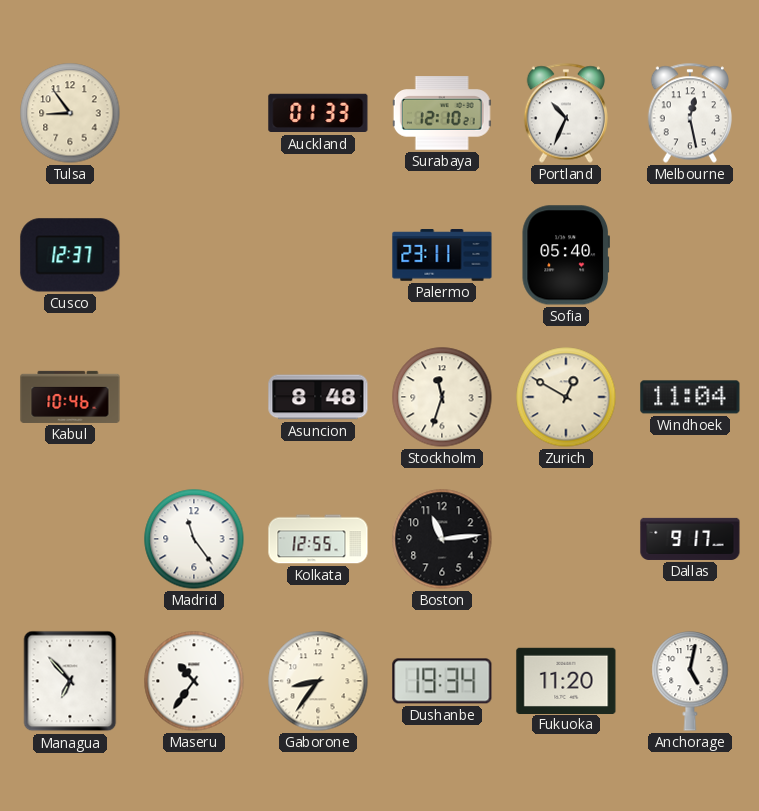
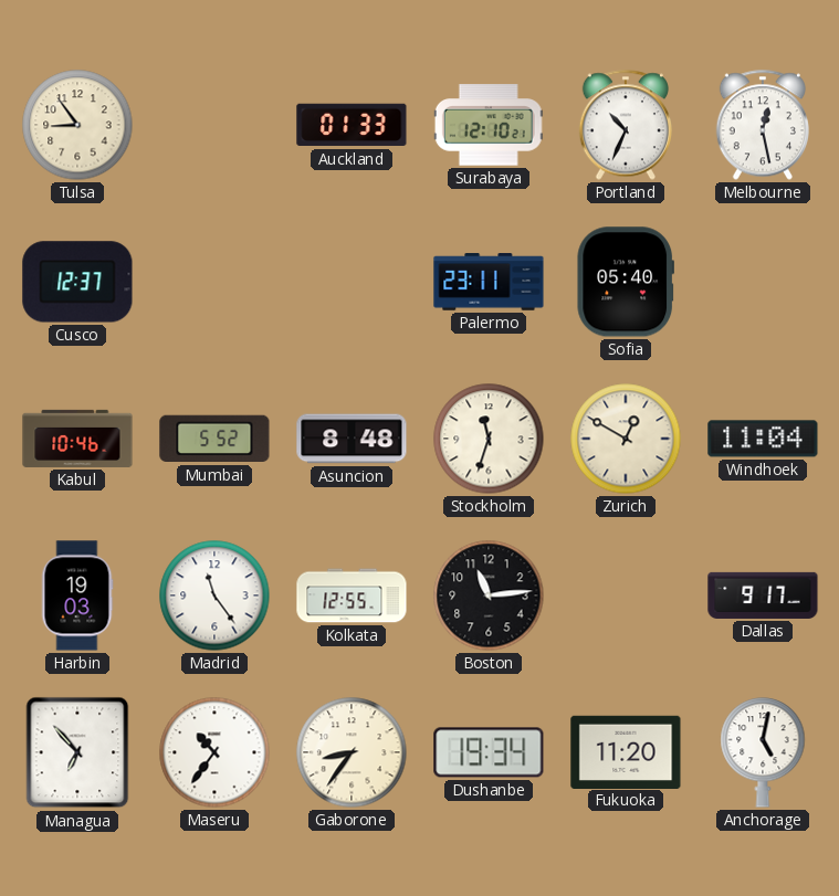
Mumbai: none -> 5:52
Harbin: none -> 19:03
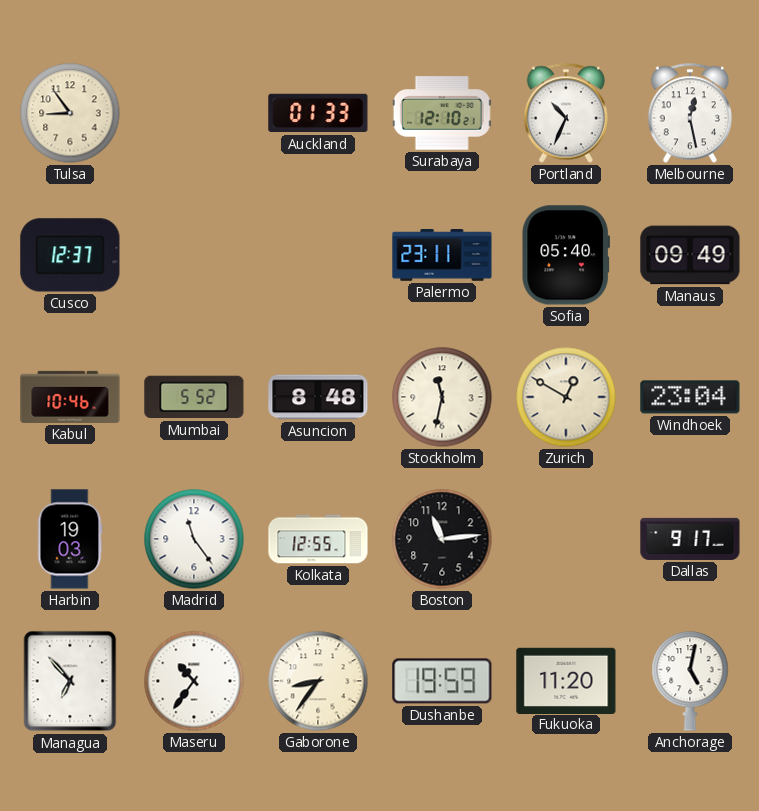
Manaus: none -> 09:49
Stockholm: 11:33 -> 11:32
Windhoek: 11:04 -> 23:04
Dushanbe: 19:34 -> 19:59
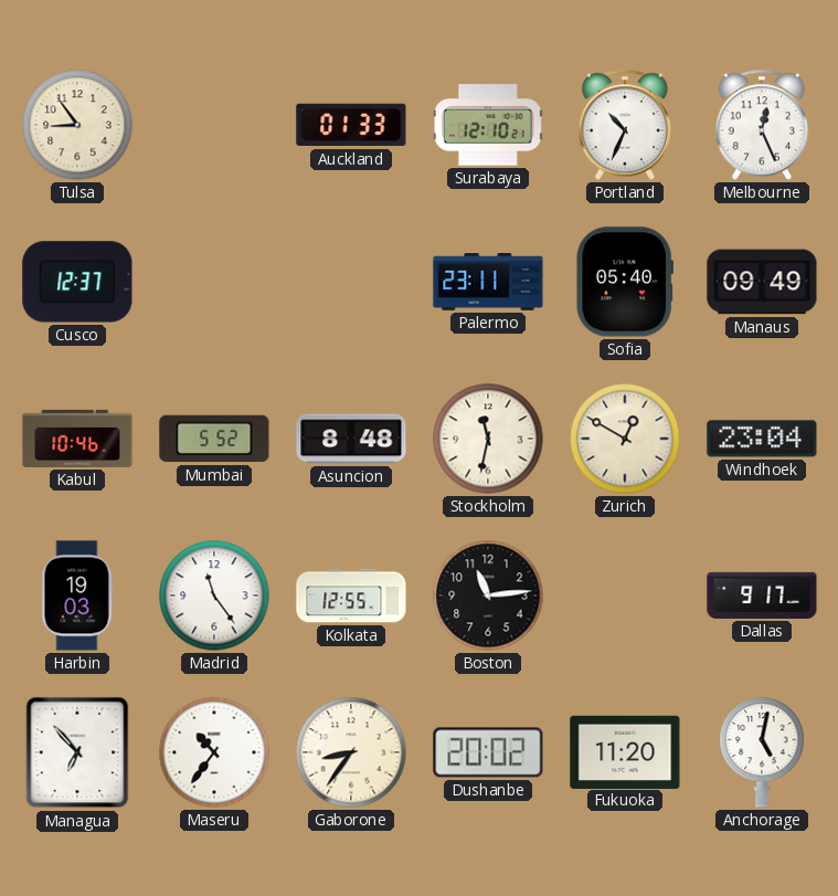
Melbourne: 12:28 -> 12:26
Dushanbe: 19:59 -> 20:02
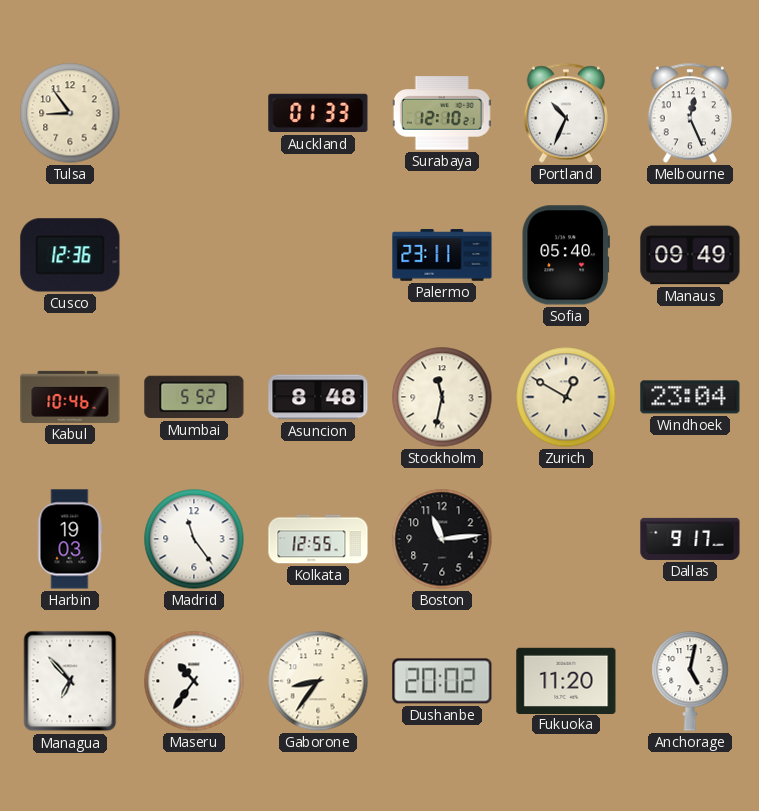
Cusco: 12:37 -> 12:36
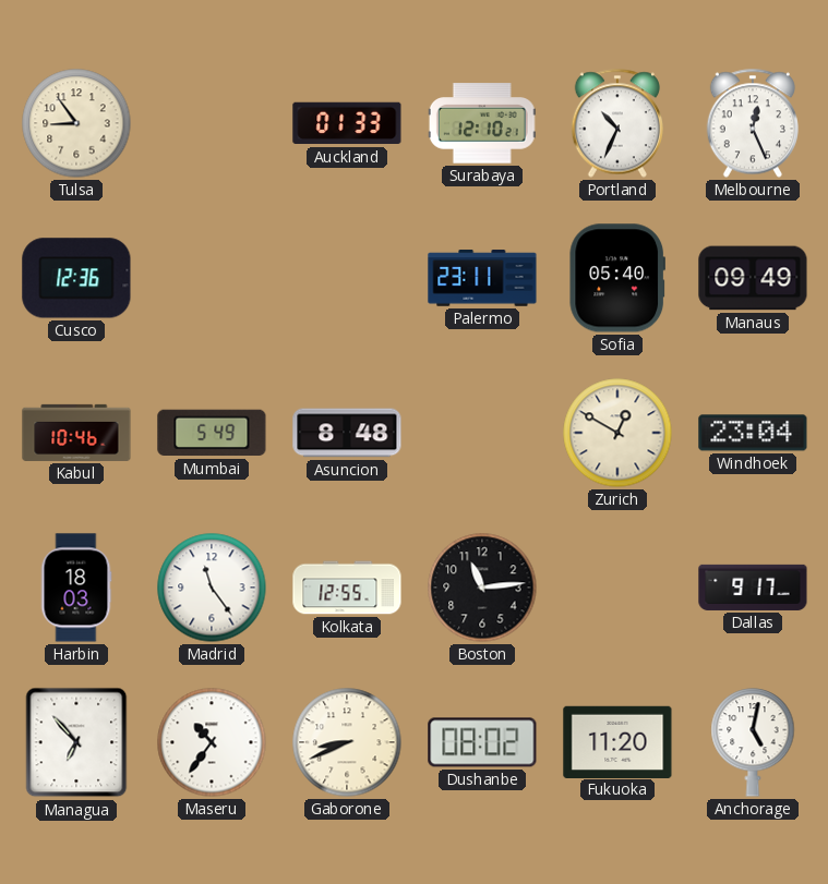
Mumbai: 5:52 -> 5:49
Stockholm: 11:32 -> none
Harbin: 19:03 -> 18:03
Gaborone: 8:36 -> 8:41
Dushanbe: 20:02 -> 08:02
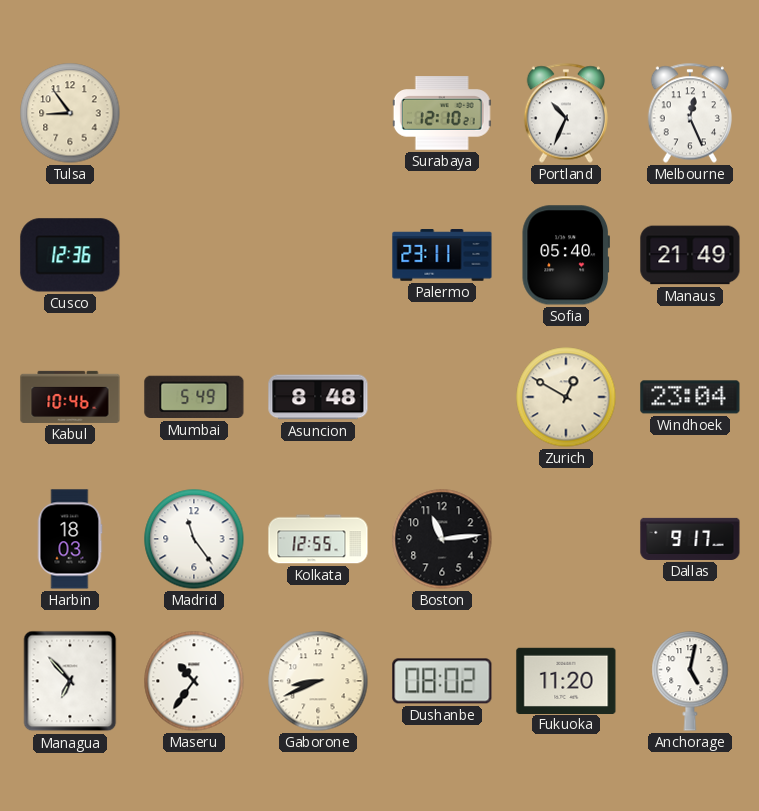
Auckland: 01:33 -> none
Manaus: 09:49 -> 21:49
